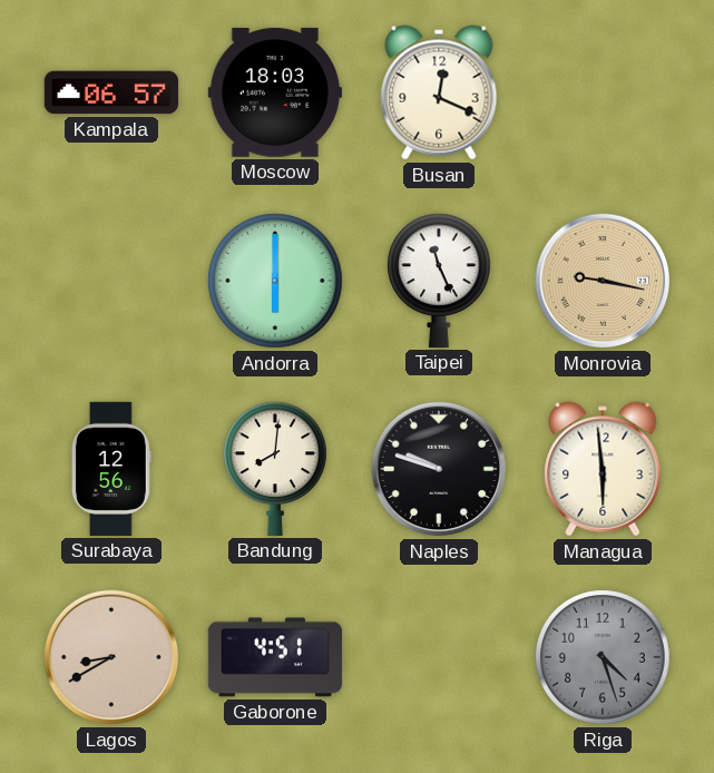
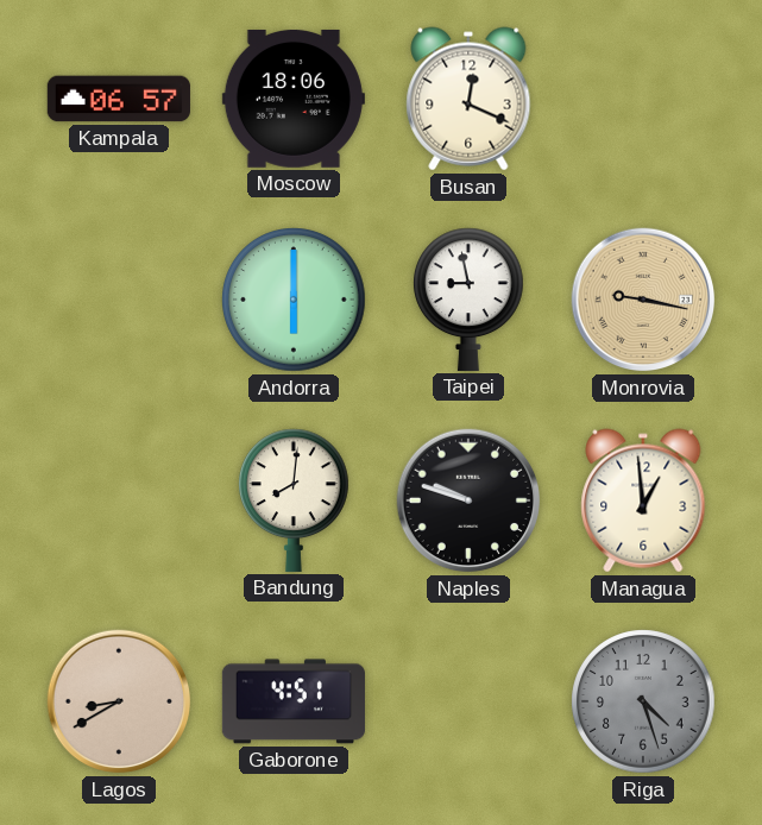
Moscow: 18:03 -> 18:06
Taipei: 11:26 -> 8:58
Surabaya: 12:56 -> none
Managua: 5:59 -> 12:59
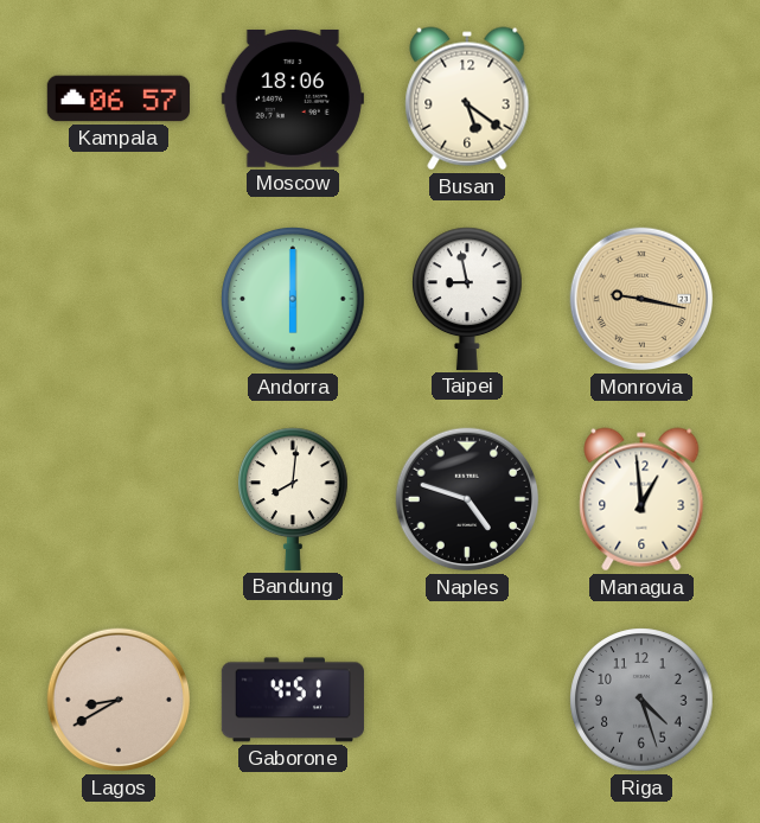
Busan: 12:19 -> 5:21
Naples: 9:48 -> 4:48
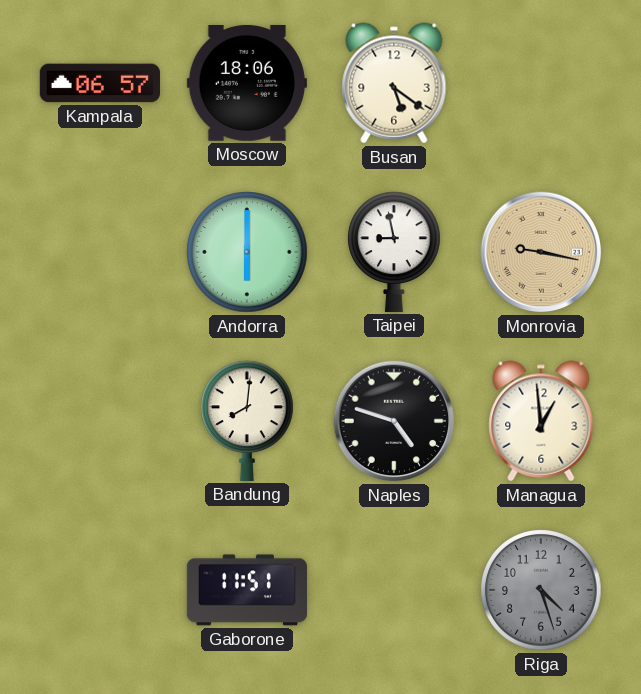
Lagos: 8:40 -> none
Gaborone: 4:51 -> 11:51
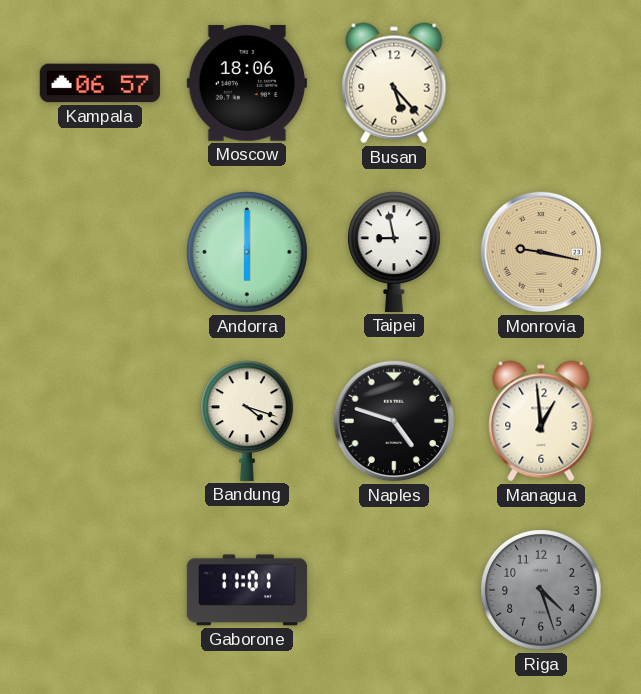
Busan: 5:21 -> 5:23
Bandung: 8:01 -> 4:18
Gaborone: 11:51 -> 11:01
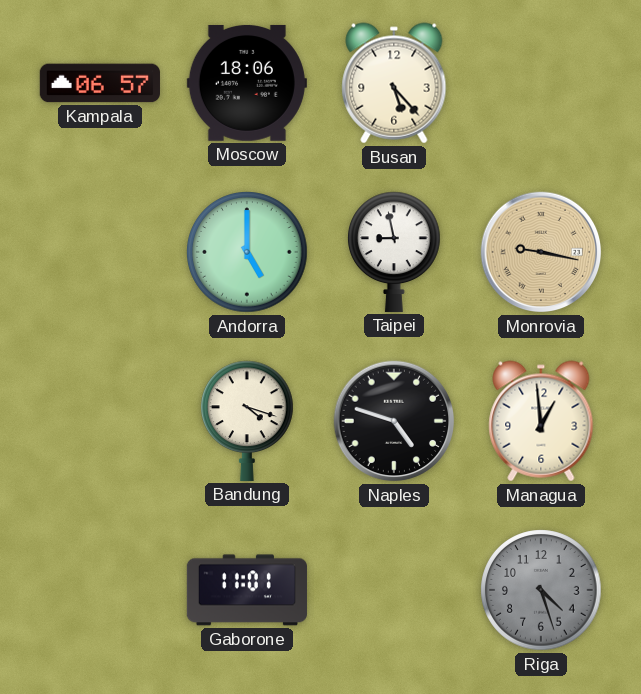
Andorra: 6:00 -> 5:00
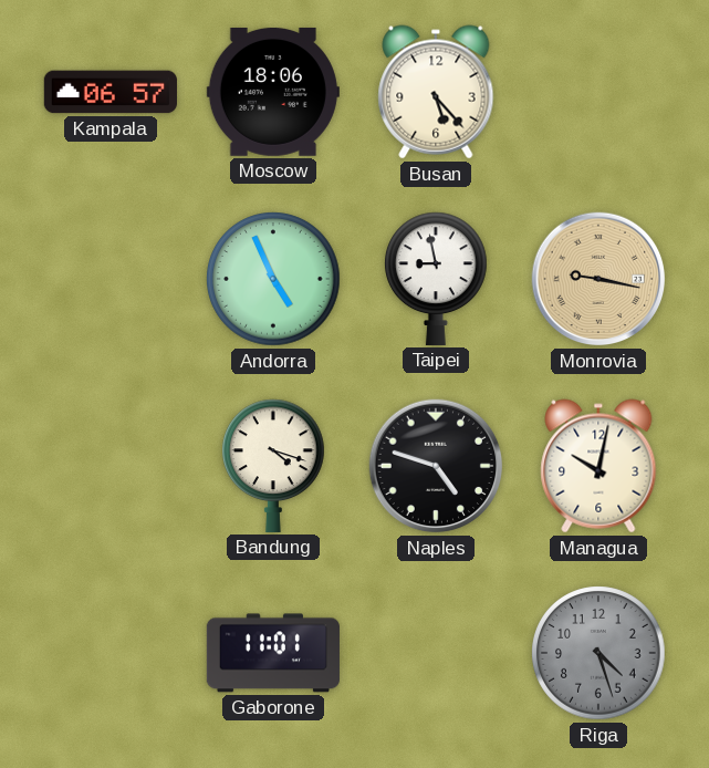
Andorra: 5:00 -> 4:56
Managua: 12:59 -> 10:02
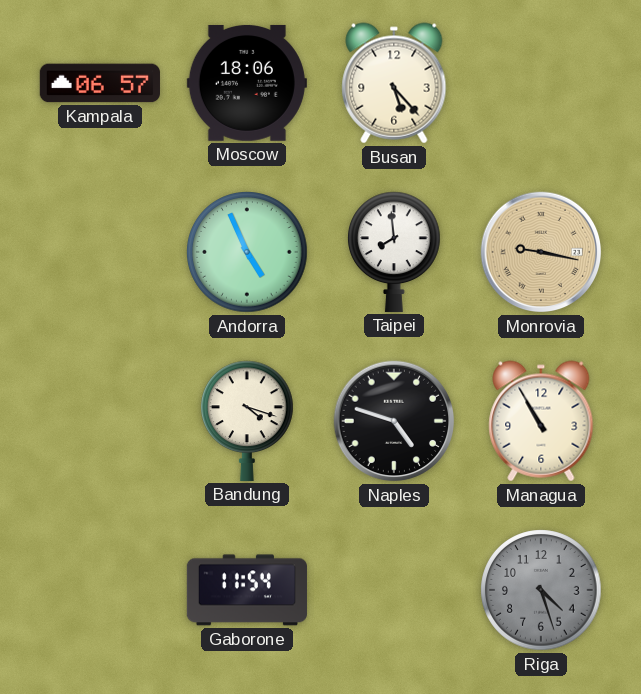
Taipei: 8:58 -> 7:59
Managua: 10:02 -> 10:55
Gaborone: 11:01 -> 11:54
